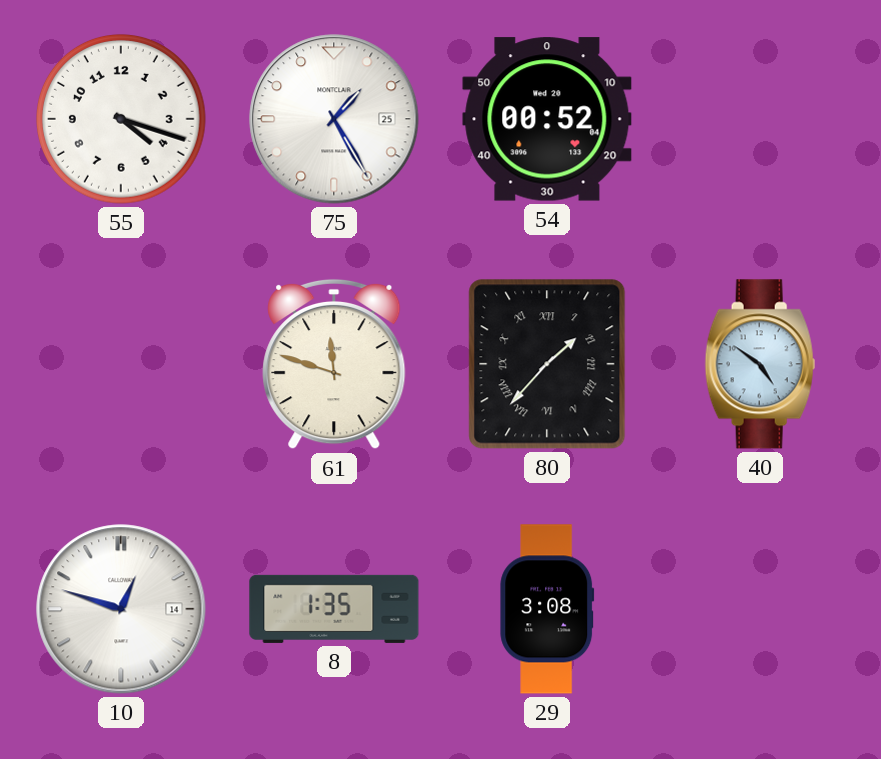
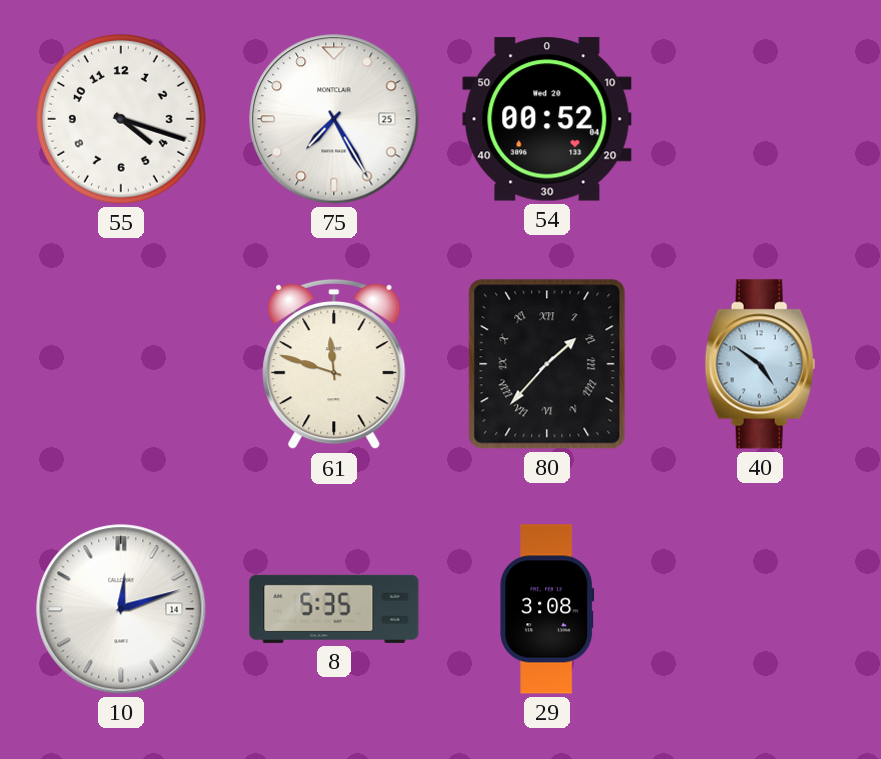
75: 1:25 -> 7:25
10: 12:48 -> 12:12
8: 1:35 -> 5:35
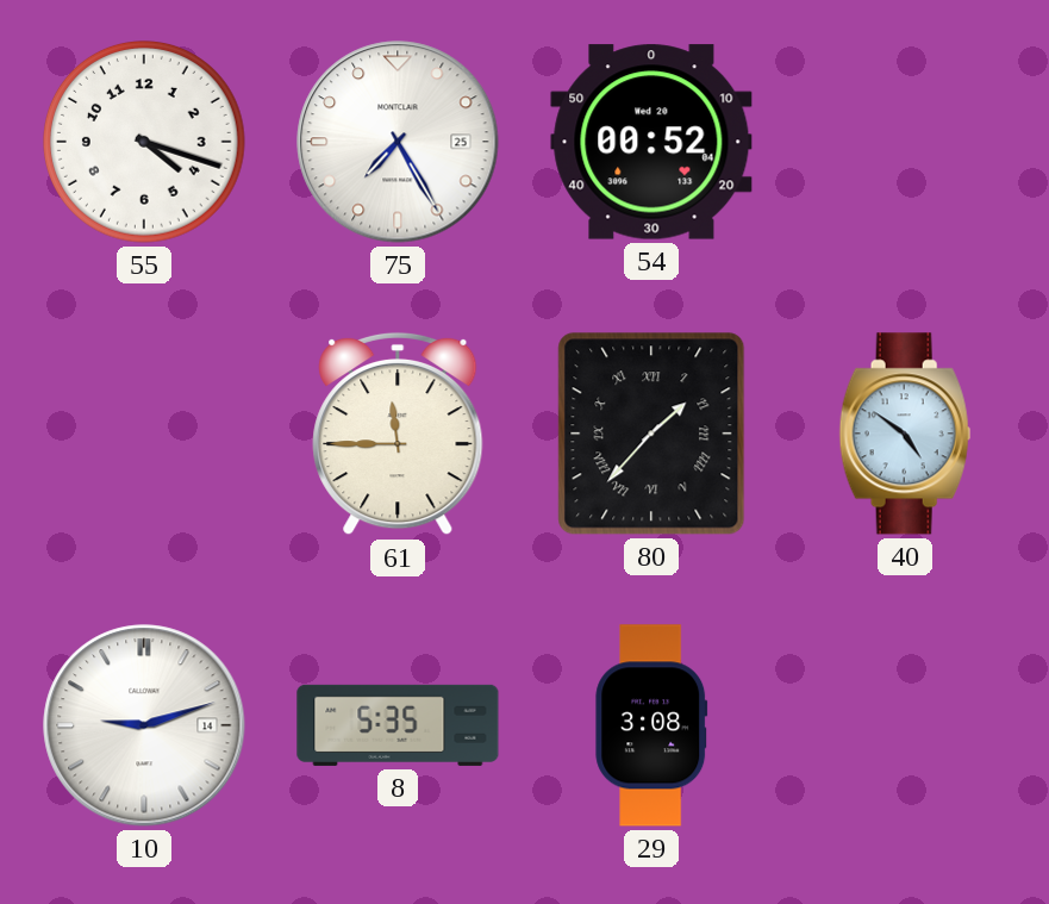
61: 11:48 -> 11:45
10: 12:12 -> 9:12
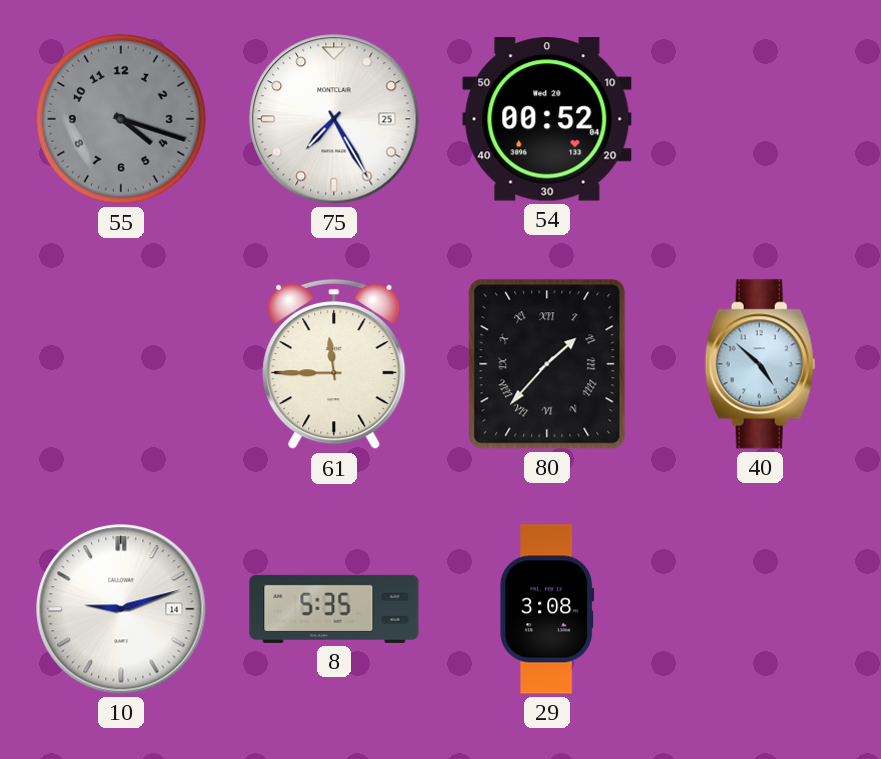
55 dial: white -> grey
40: 4:51 -> 4:52
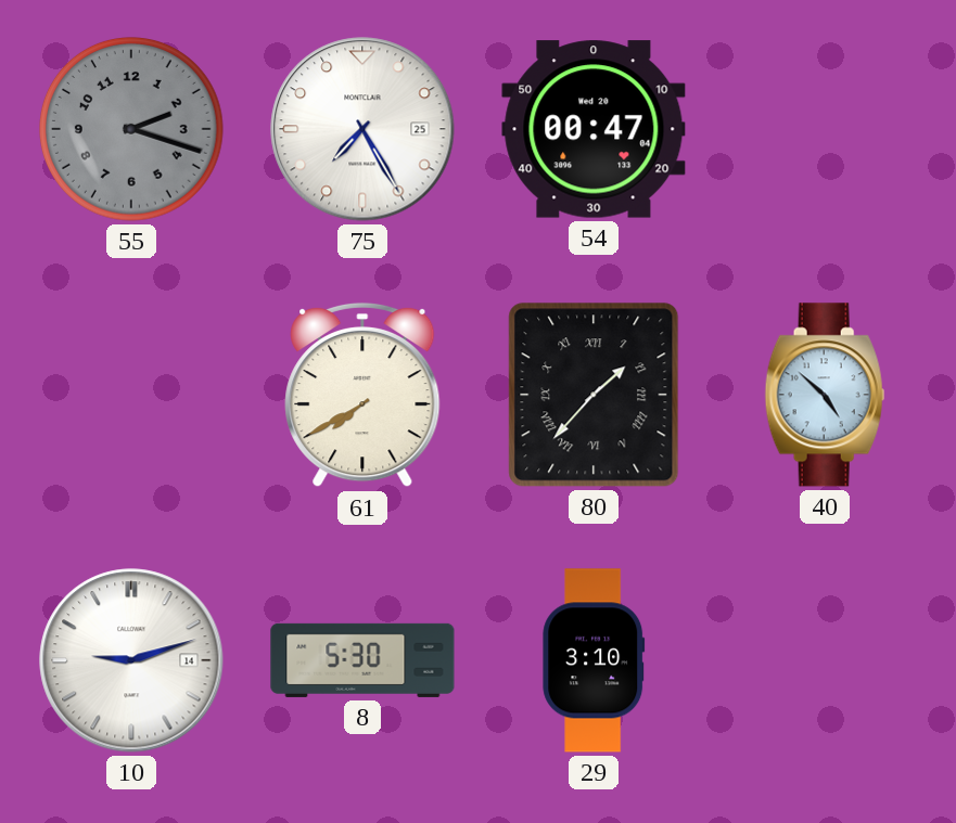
55: 4:18 -> 2:18
54: 00:52 -> 00:47
61: 11:45 -> 7:40
8: 5:35 -> 5:30
29: 3:08 -> 3:10
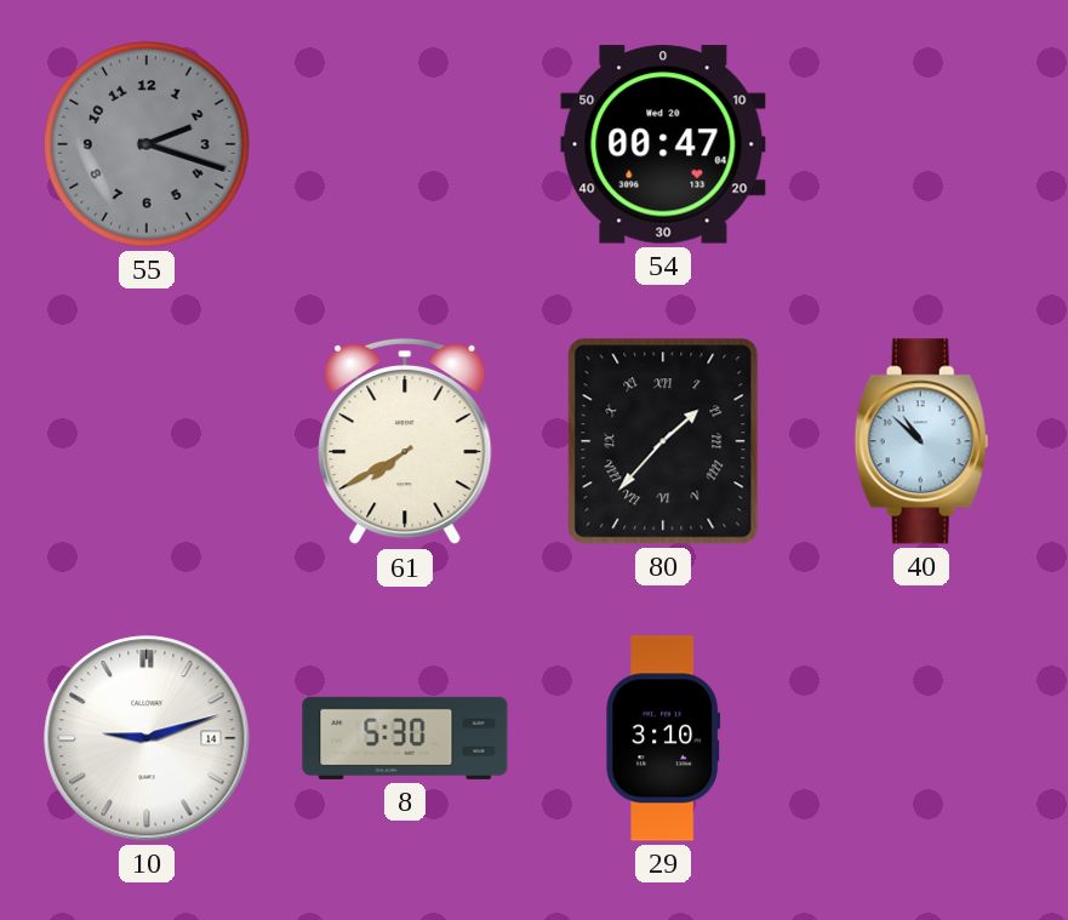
75: 7:25 -> none
40: 4:52 -> 10:52
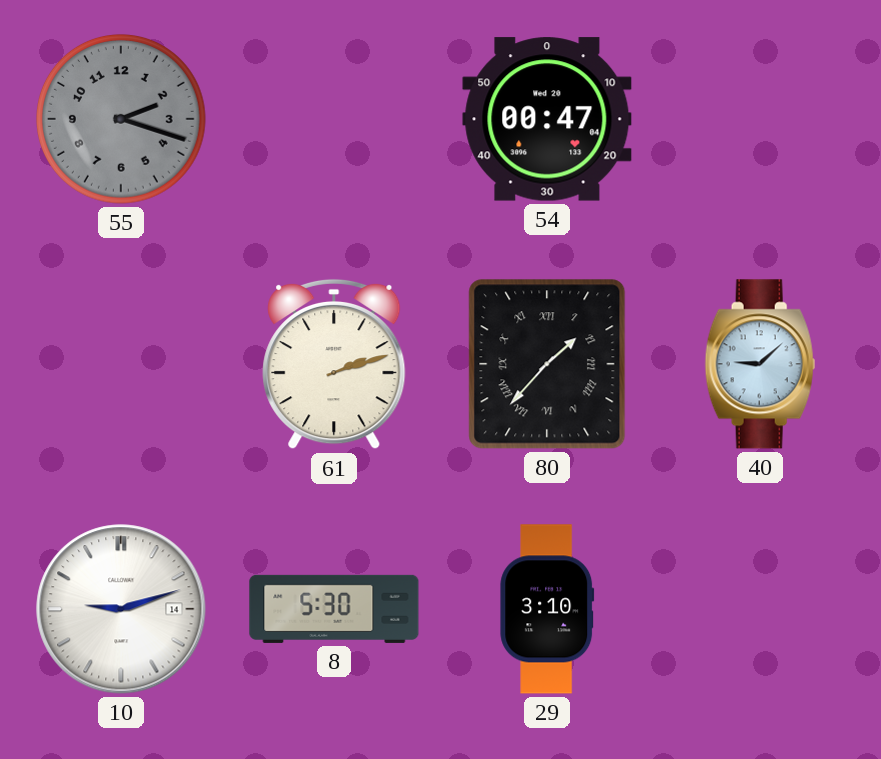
61: 7:40 -> 2:12
40: 10:52 -> 9:08
